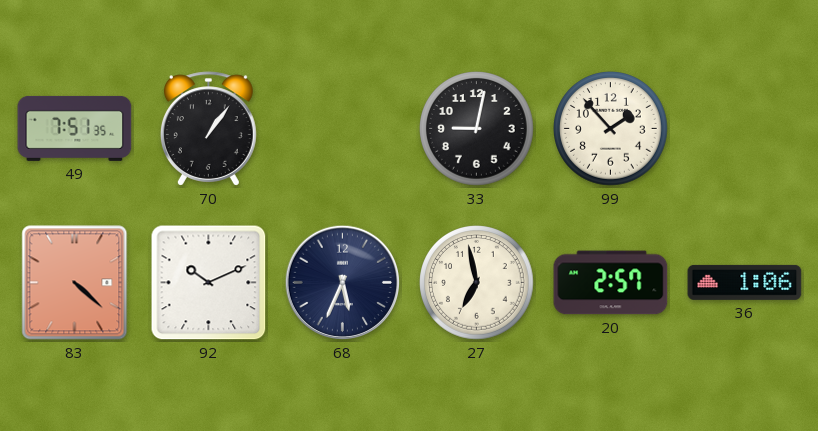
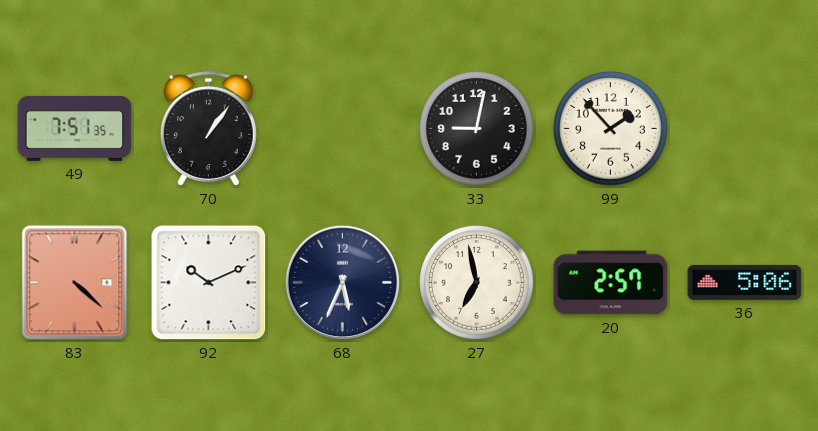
36: 1:06 -> 5:06
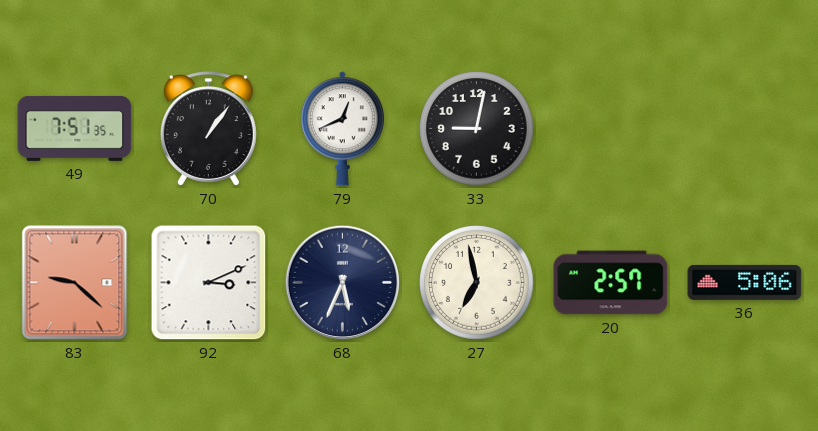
79: none -> 12:41
99: 1:53 -> none
83: 4:22 -> 9:22
92: 10:11 -> 3:11
